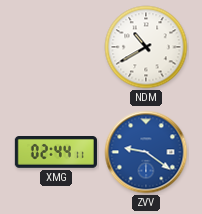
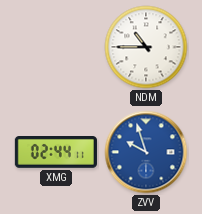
NDM: 10:40 -> 10:45
ZVV: 9:21 -> 9:57
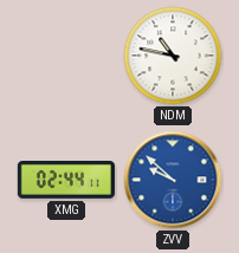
NDM: 10:45 -> 10:47
ZVV: 9:57 -> 9:52
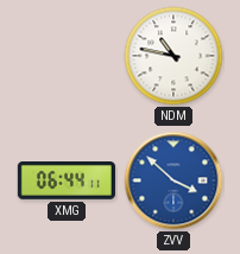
XMG: 02:44 -> 06:44
ZVV: 9:52 -> 3:52
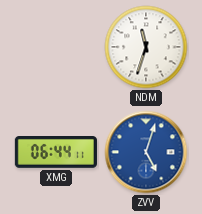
NDM: 10:47 -> 11:33
ZVV: 3:52 -> 5:03
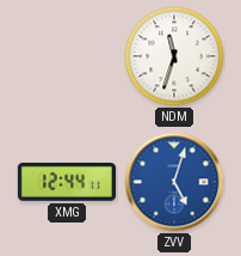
XMG: 06:44 -> 12:44
